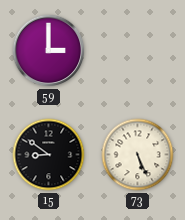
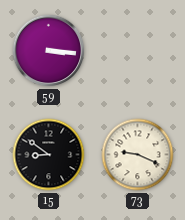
59: 3:00 -> 3:16
73: 5:26 -> 9:19
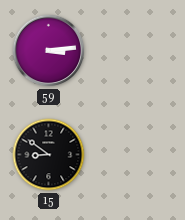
59: 3:16 -> 3:14
73: 9:19 -> none
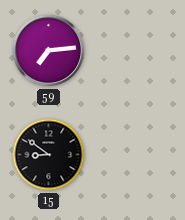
59: 3:14 -> 7:14
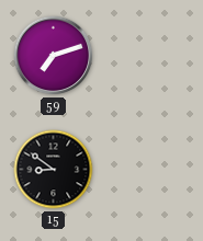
59: 7:14 -> 7:12
